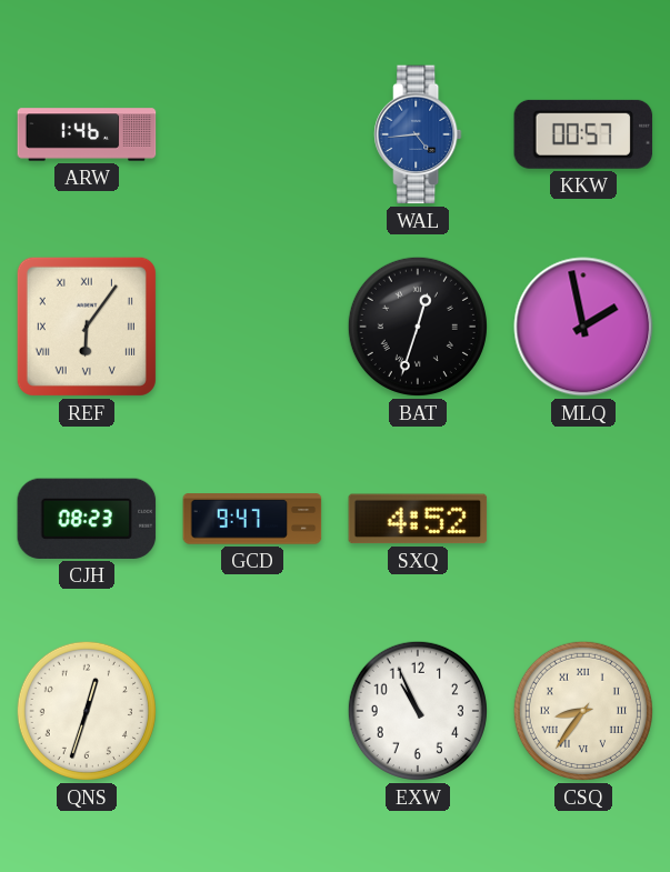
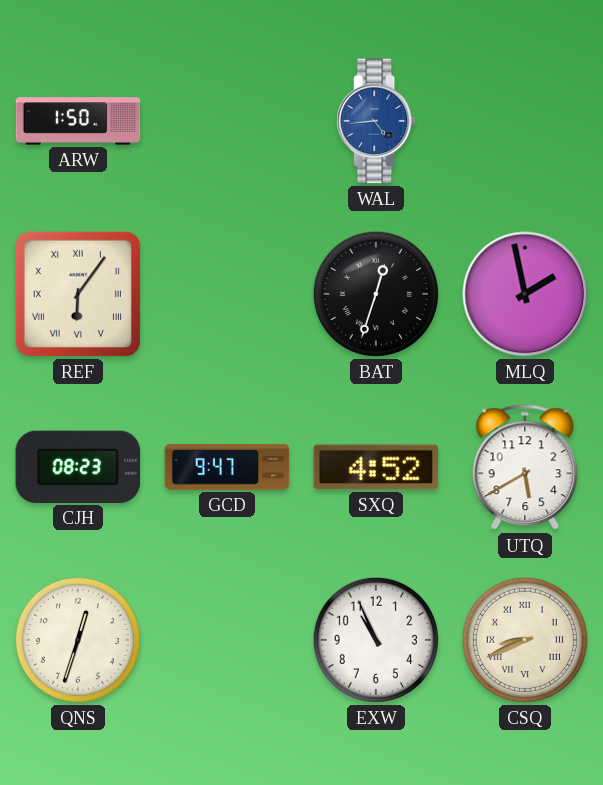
ARW: 1:46 -> 1:50
KKW: 00:57 -> none
UTQ: none -> 5:40
CSQ: 8:36 -> 8:41
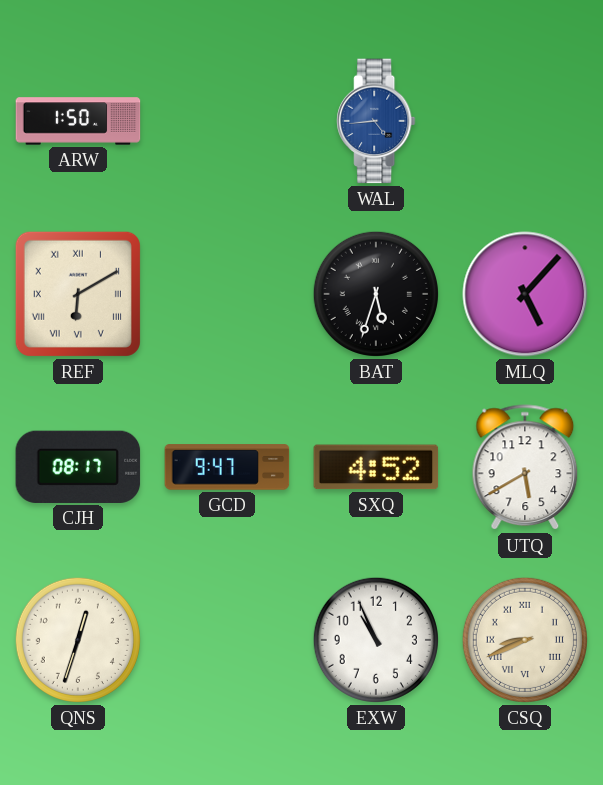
REF: 6:06 -> 6:10
BAT: 12:33 -> 5:33
MLQ: 1:58 -> 5:07
CJH: 08:23 -> 08:17
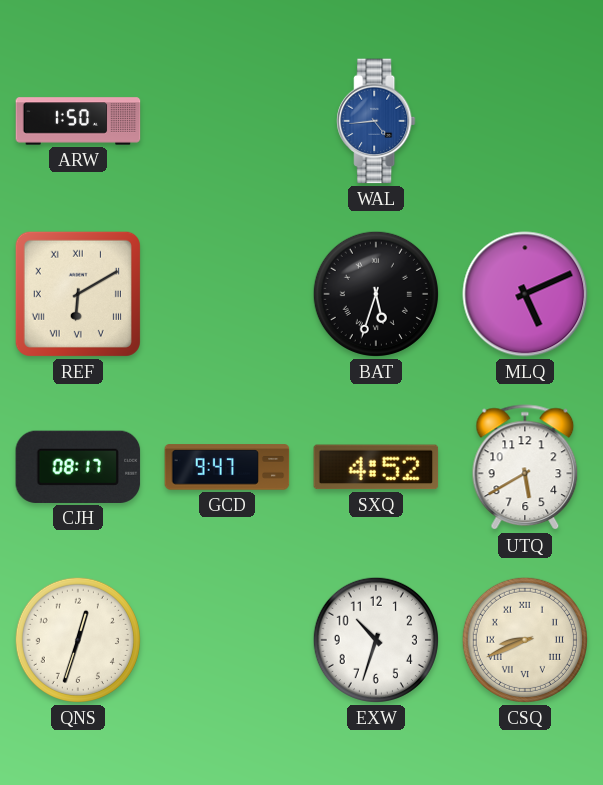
MLQ: 5:07 -> 5:11
EXW: 10:56 -> 10:33
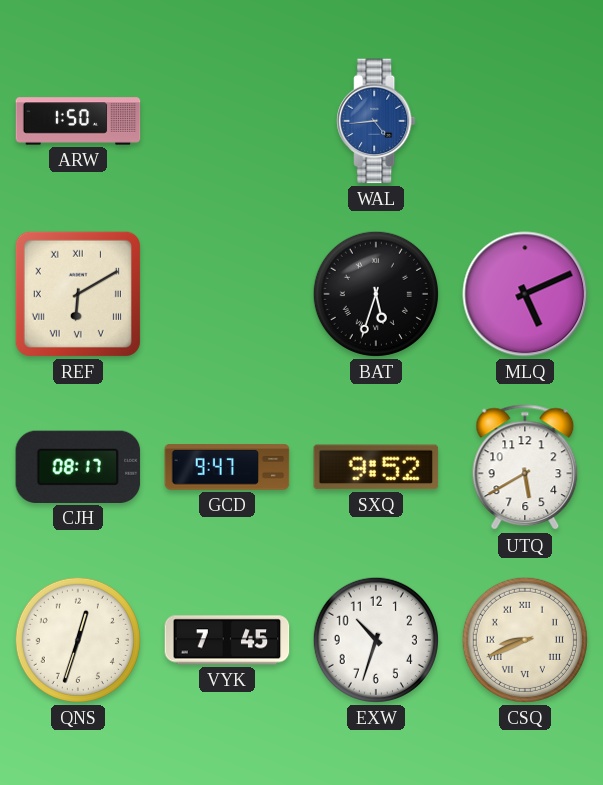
SXQ: 4:52 -> 9:52
VYK: none -> 7:45
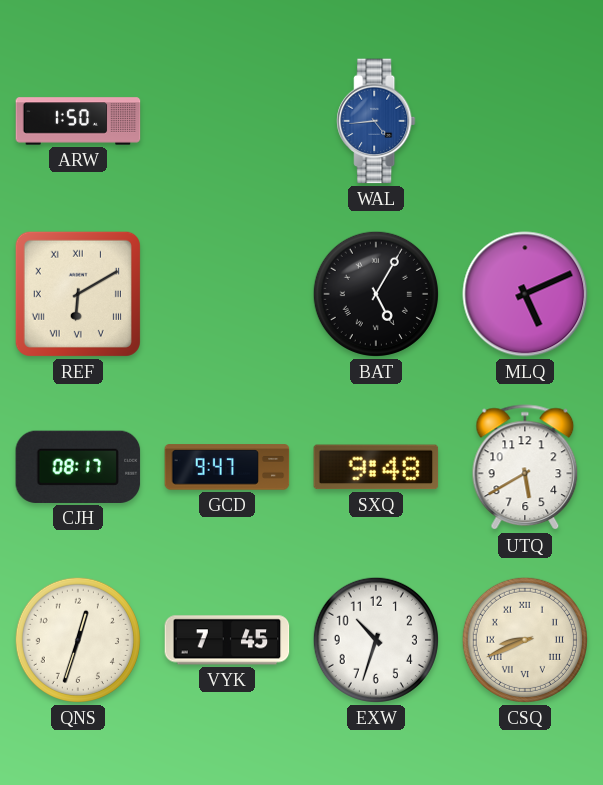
BAT: 5:33 -> 5:05
SXQ: 9:52 -> 9:48
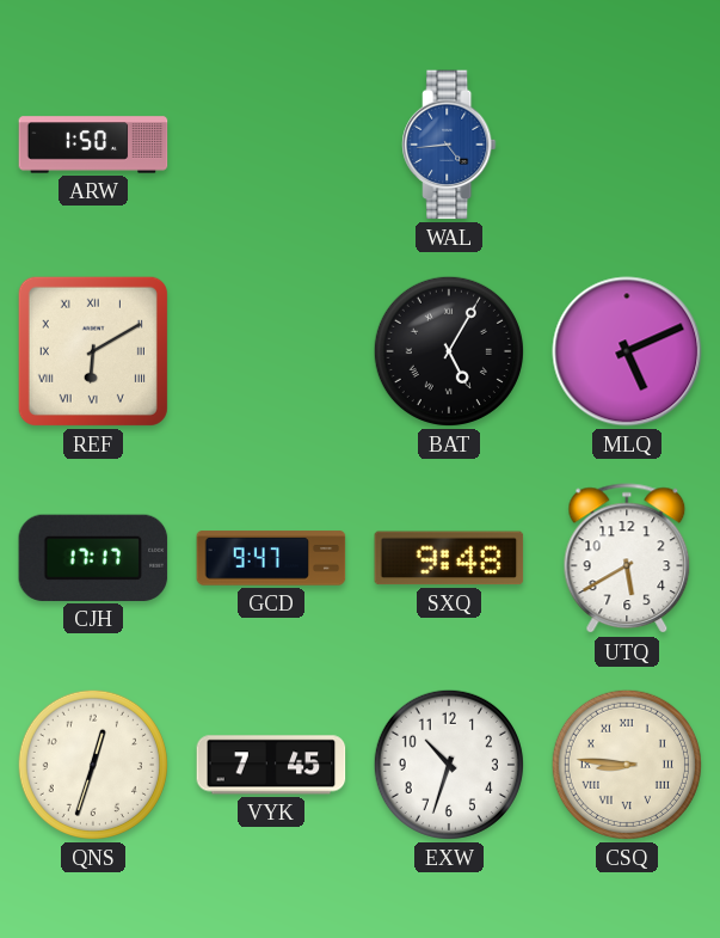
CJH: 08:17 -> 17:17
CSQ: 8:41 -> 8:46
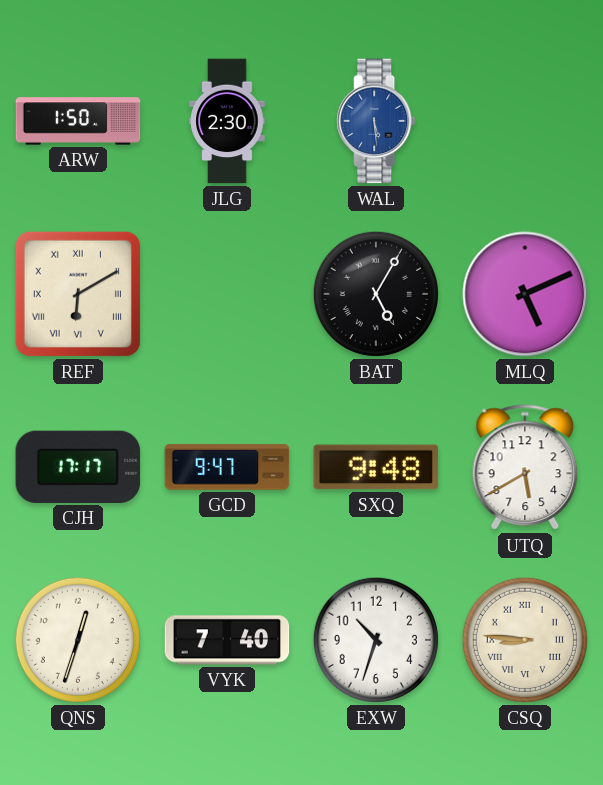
JLG: none -> 2:30
WAL: 4:44 -> 5:29
VYK: 7:45 -> 7:40
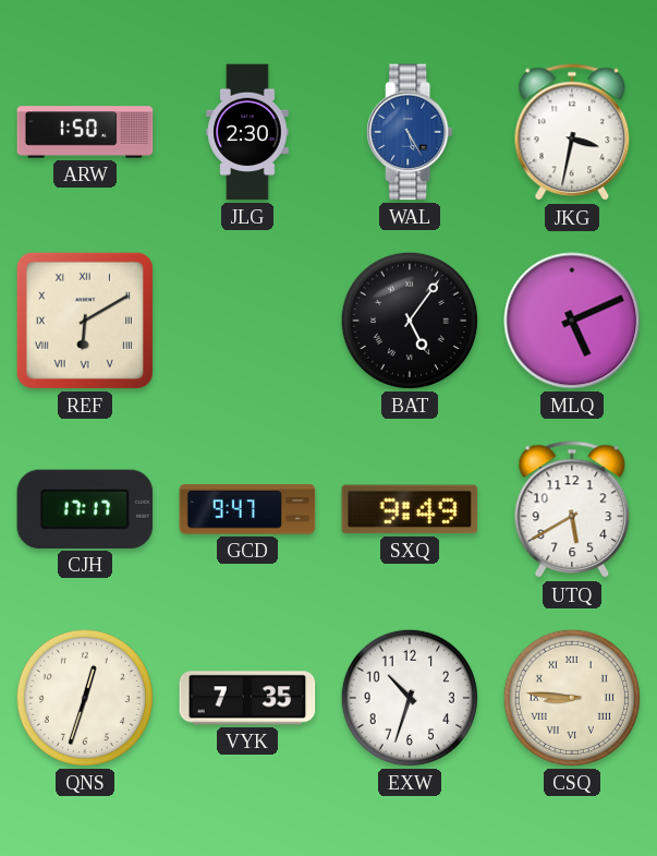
WAL: 5:29 -> 5:25
JKG: none -> 3:32
BAT: 5:05 -> 5:06
SXQ: 9:48 -> 9:49
VYK: 7:40 -> 7:35
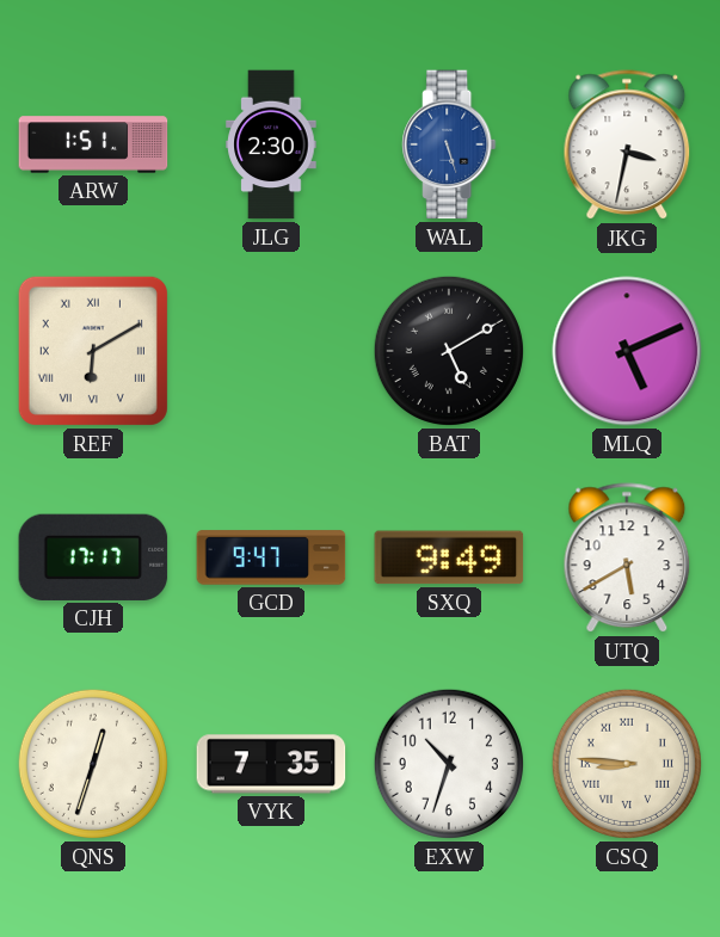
ARW: 1:50 -> 1:51
WAL: 5:25 -> 5:27
BAT: 5:06 -> 5:10
